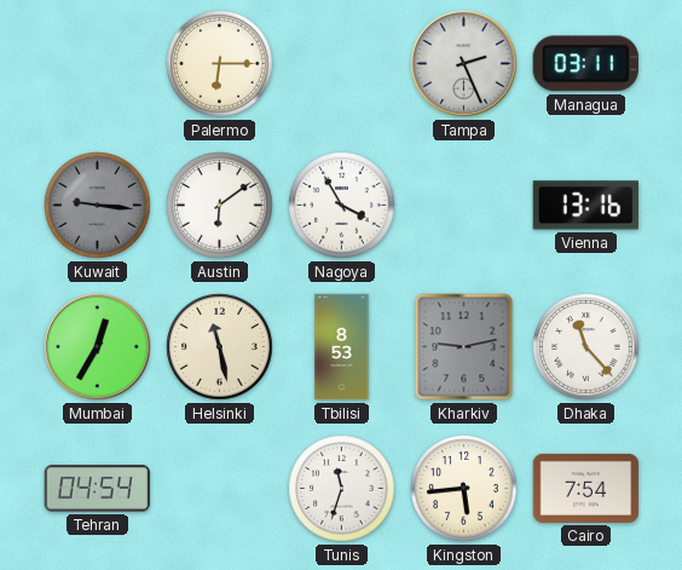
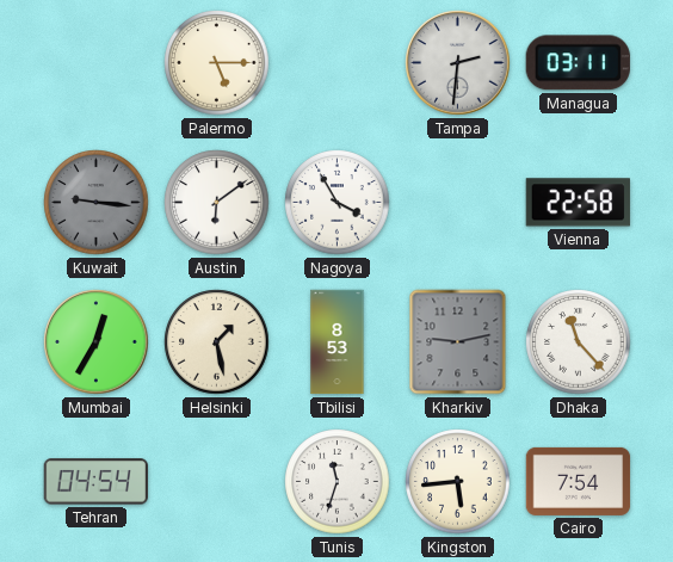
Palermo: 6:15 -> 5:15
Tampa: 2:26 -> 2:31
Vienna: 13:16 -> 22:58
Helsinki: 11:28 -> 1:28
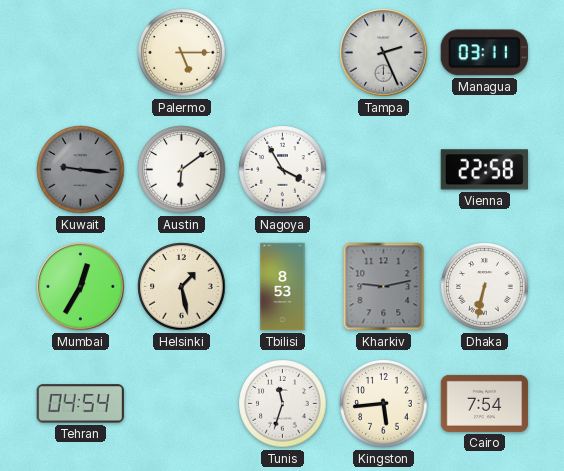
Tampa: 2:31 -> 2:26
Dhaka: 11:23 -> 6:32
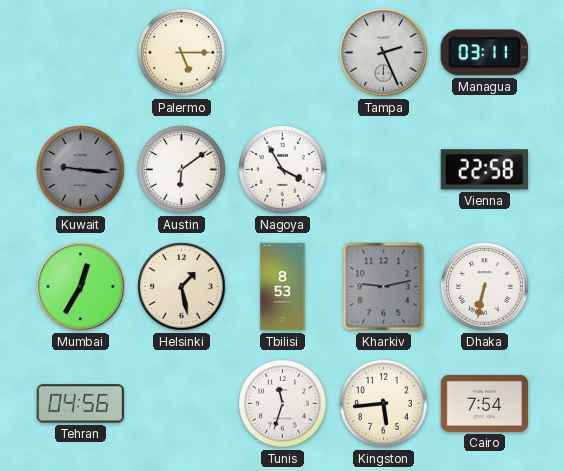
Tehran: 04:54 -> 04:56
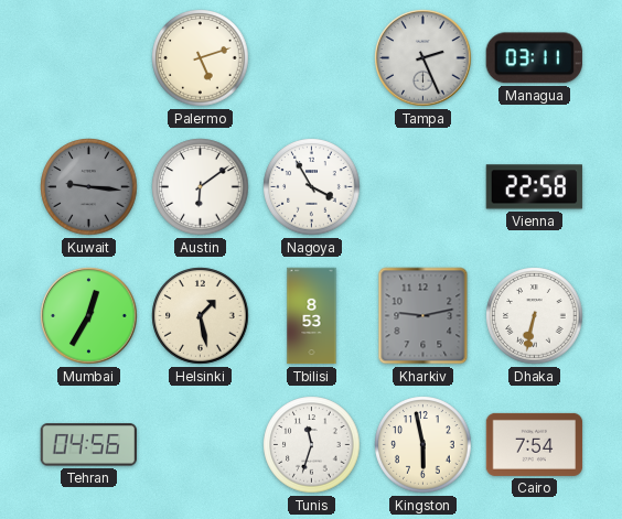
Palermo: 5:15 -> 5:12
Kingston: 5:44 -> 5:58
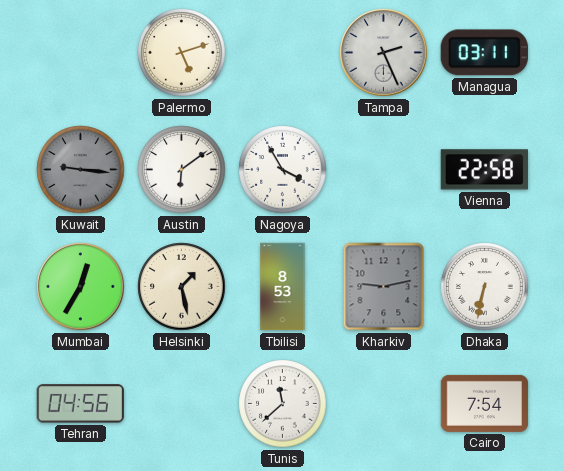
Tunis: 11:33 -> 11:38
Kingston: 5:58 -> none
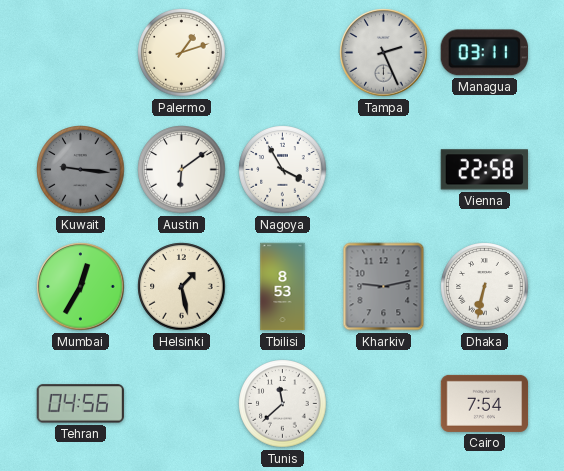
Palermo: 5:12 -> 1:12
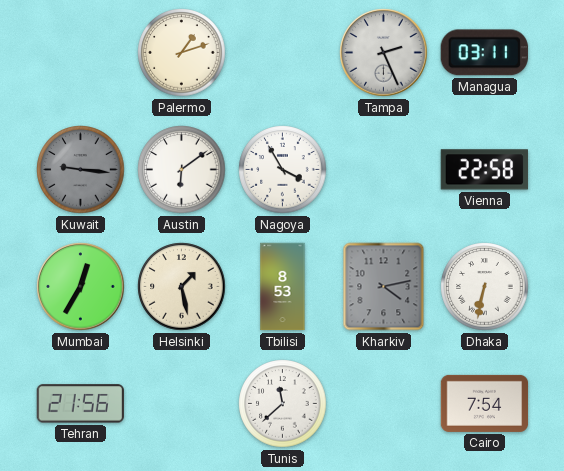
Kharkiv: 9:13 -> 4:13
Tehran: 04:56 -> 21:56
